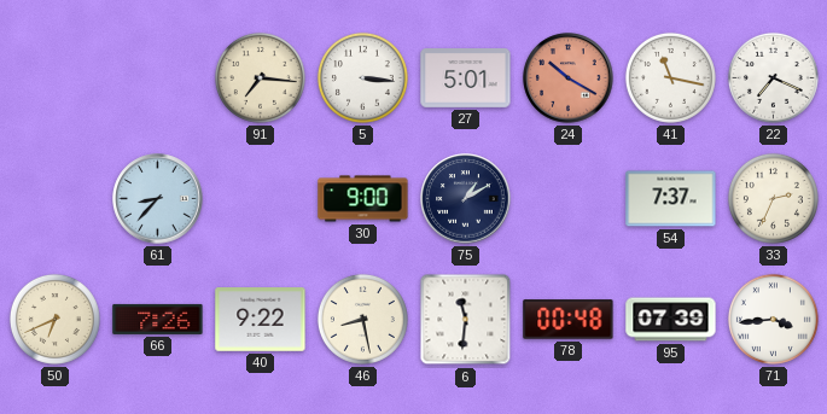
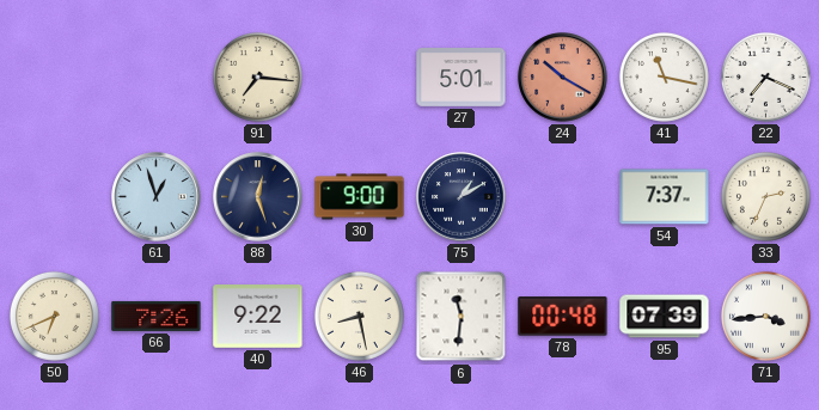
5: 3:16 -> none
61: 8:37 -> 12:57
88: none -> 12:27
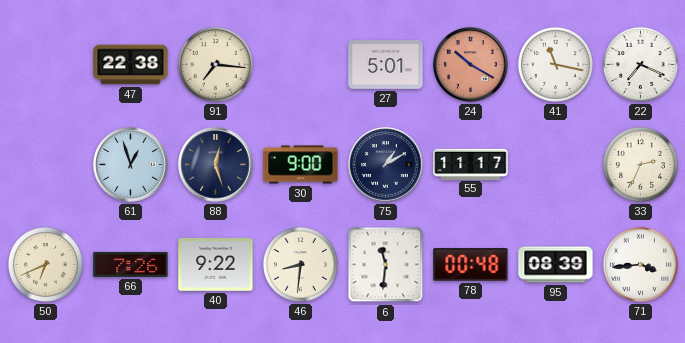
47: none -> 22:38
55: none -> 11:17
54: 7:37 -> none
46: 8:28 -> 8:31
95: 07:39 -> 08:39
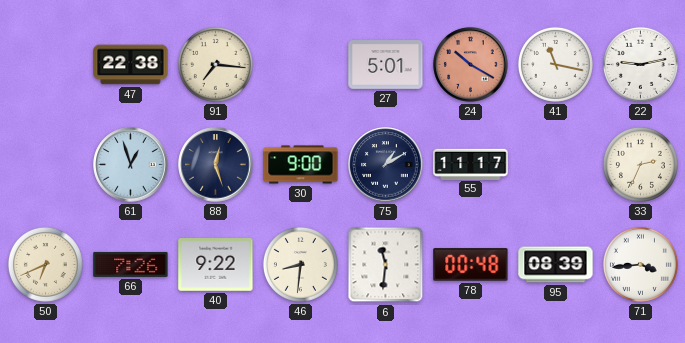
22: 7:19 -> 9:13
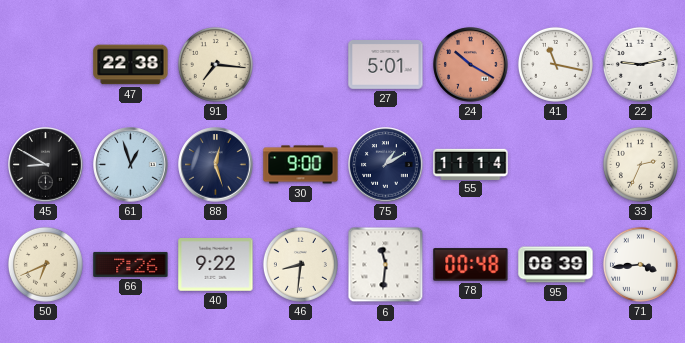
45: none -> 8:50
55: 11:17 -> 11:14
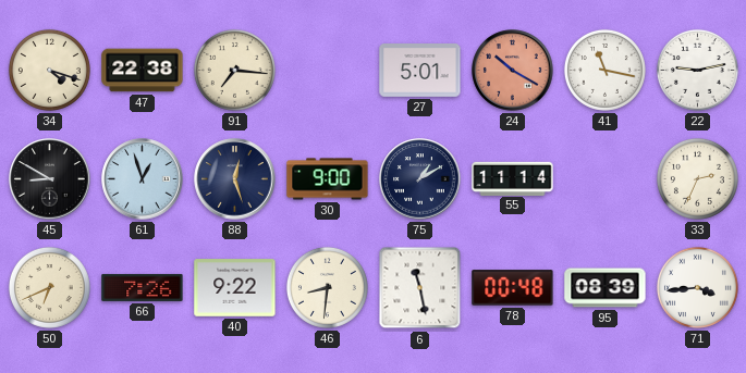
34: none -> 4:18
6: 11:31 -> 11:28
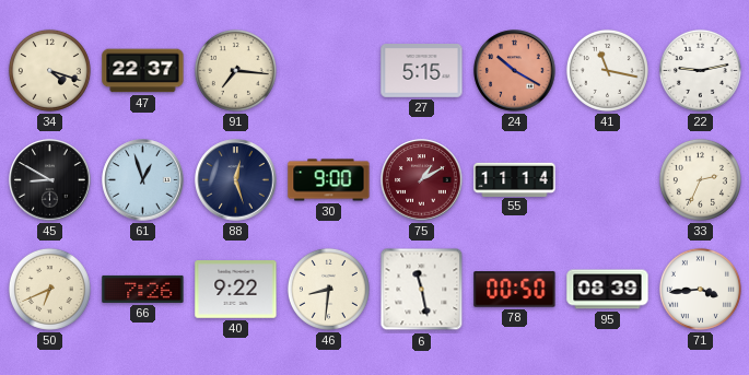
47: 22:38 -> 22:37
27: 5:01 -> 5:15
75 dial: navy -> burgundy
78: 00:48 -> 00:50
